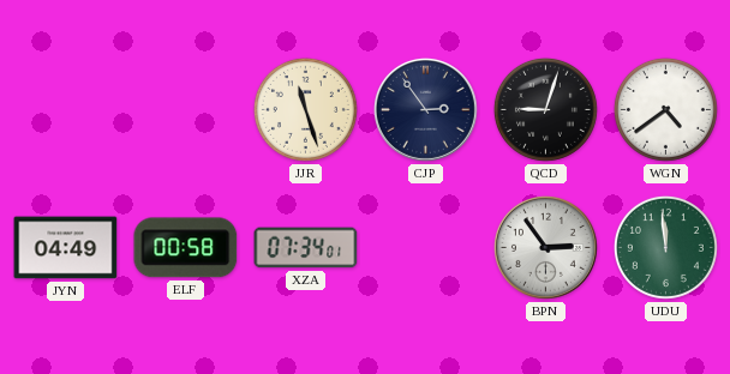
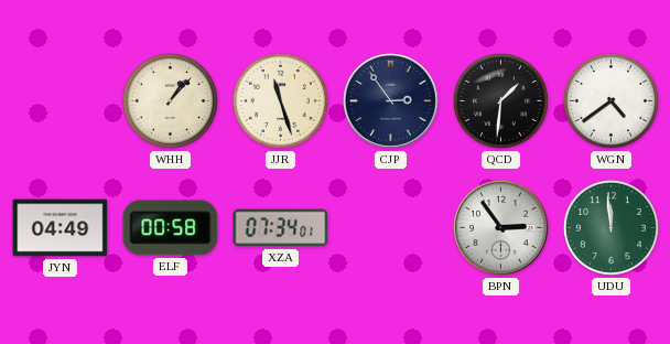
WHH: none -> 1:07
QCD: 9:03 -> 1:31
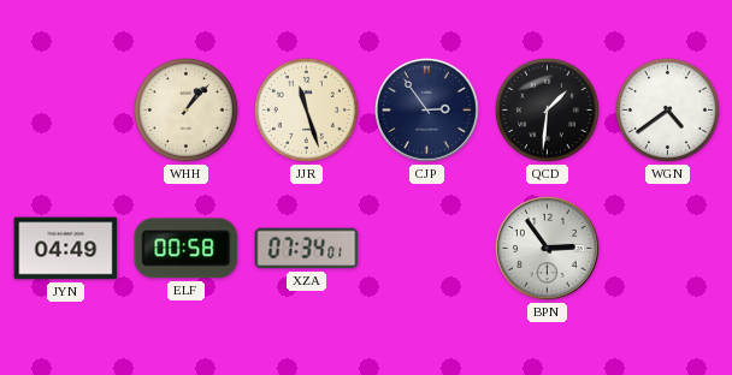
UDU: 11:59 -> none
